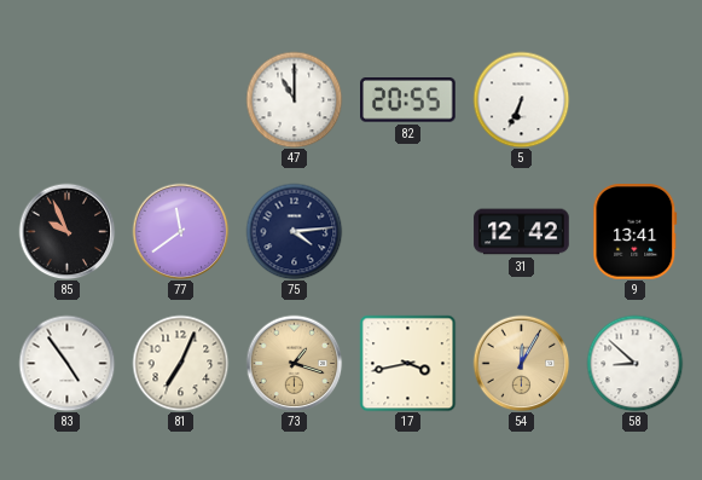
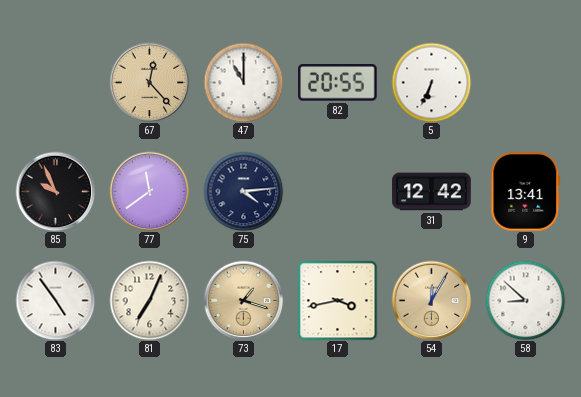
67: none -> 12:23
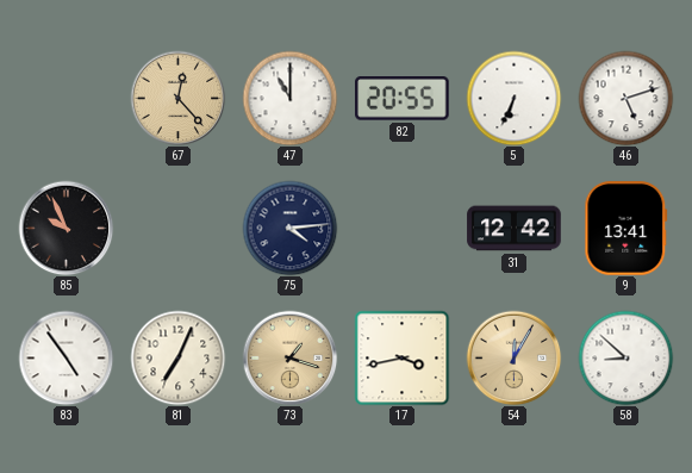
46: none -> 5:12
77: 11:39 -> none
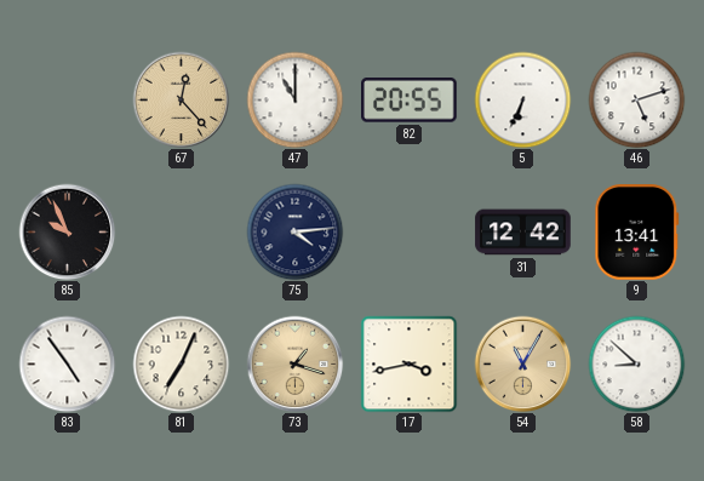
54: 12:05 -> 11:05
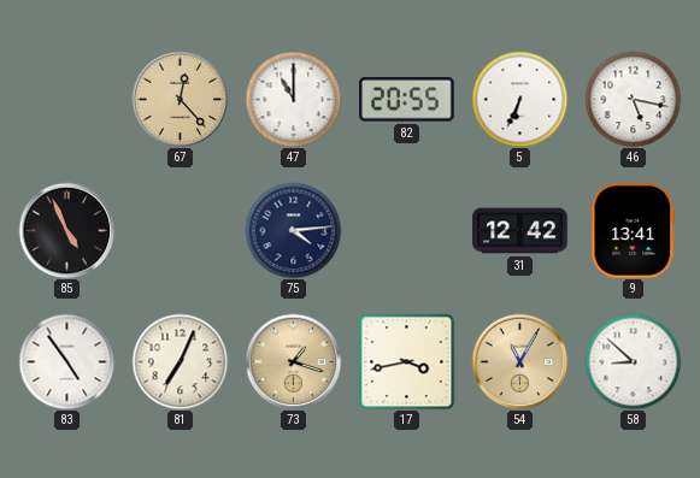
46: 5:12 -> 5:17
85: 9:56 -> 4:56
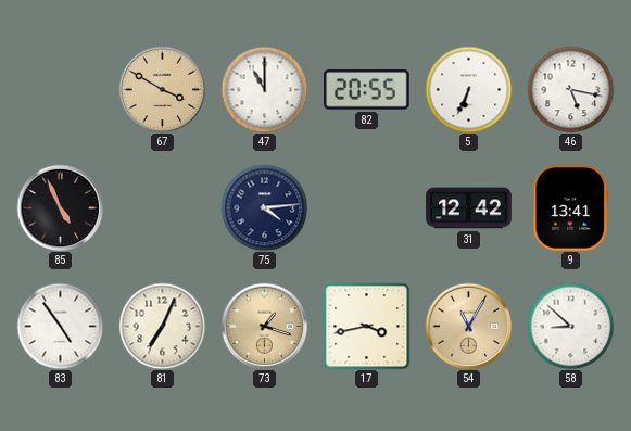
67: 12:23 -> 3:50
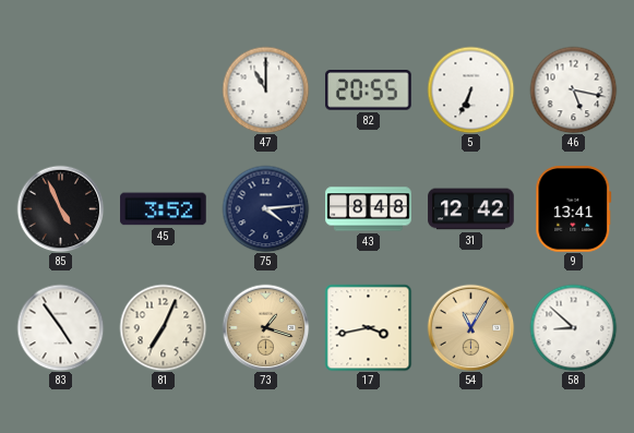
67: 3:50 -> none
45: none -> 3:52
43: none -> 8:48
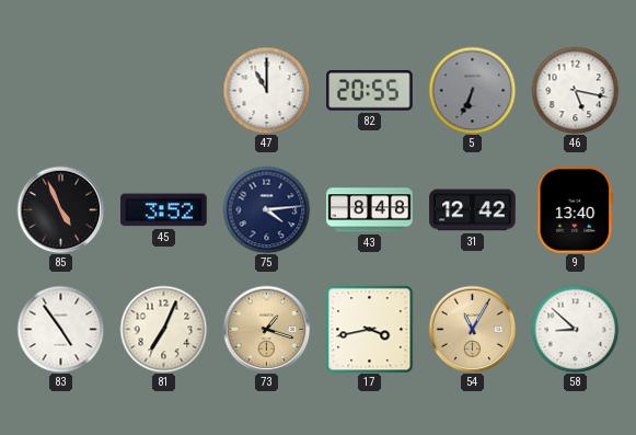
5 dial: white -> grey
9: 13:41 -> 13:40
